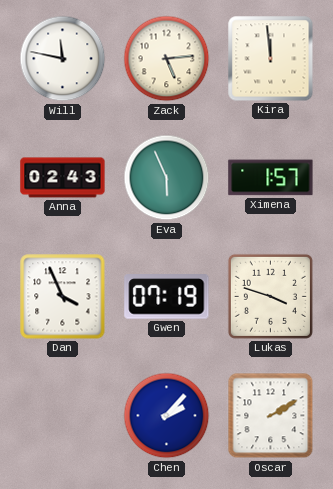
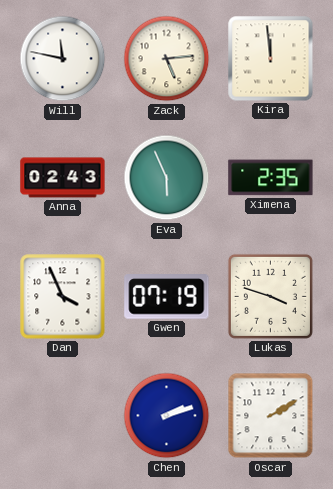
Ximena: 1:57 -> 2:35
Chen: 2:07 -> 2:12
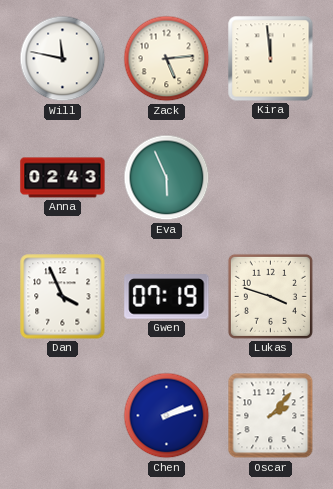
Ximena: 2:35 -> none
Oscar: 2:10 -> 2:07
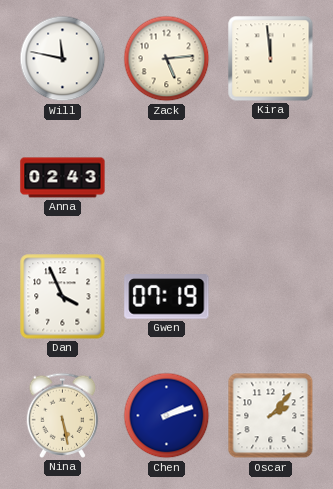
Eva: 5:56 -> none
Lukas: 3:48 -> none
Nina: none -> 5:28
